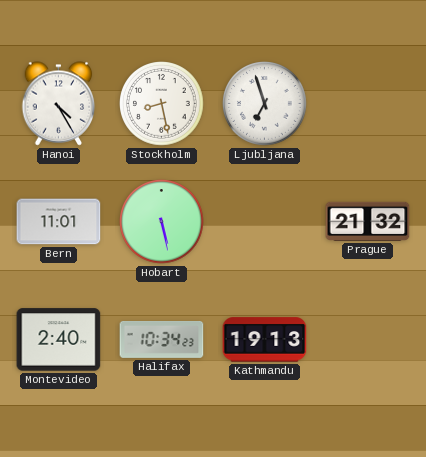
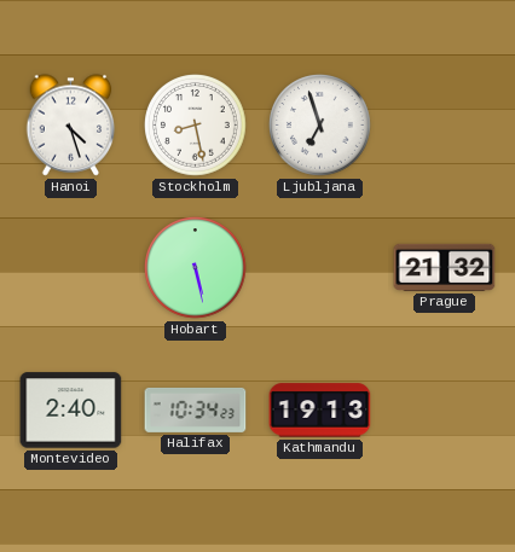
Hanoi: 4:25 -> 4:27
Bern: 11:01 -> none
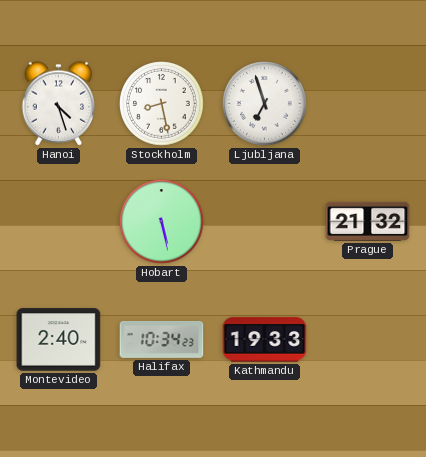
Kathmandu: 19:13 -> 19:33
